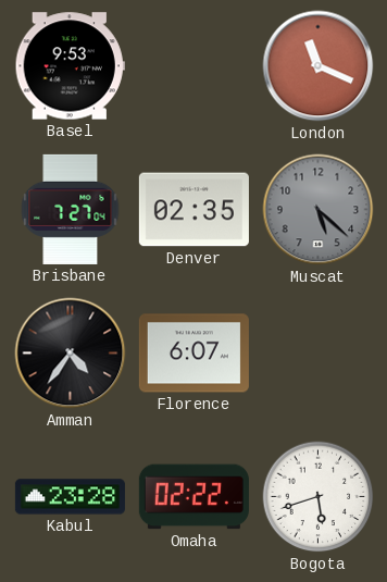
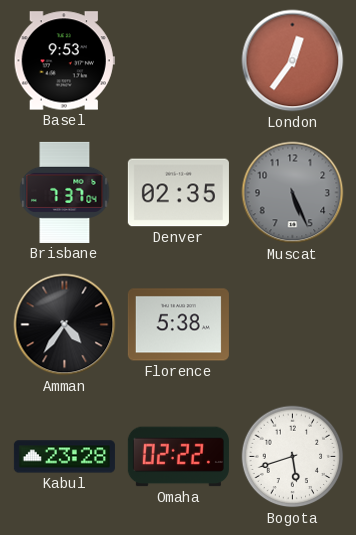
London: 11:19 -> 12:36
Brisbane: 7:27 -> 7:37
Muscat: 5:22 -> 5:26
Florence: 6:07 -> 5:38
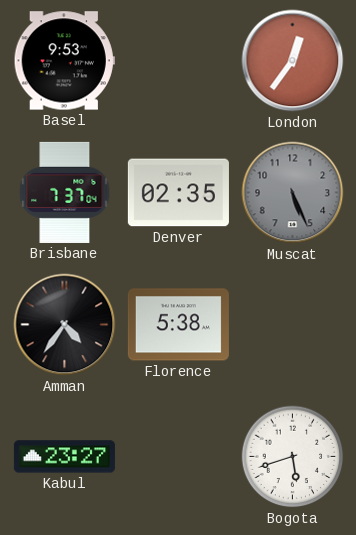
Kabul: 23:28 -> 23:27
Omaha: 02:22 -> none
